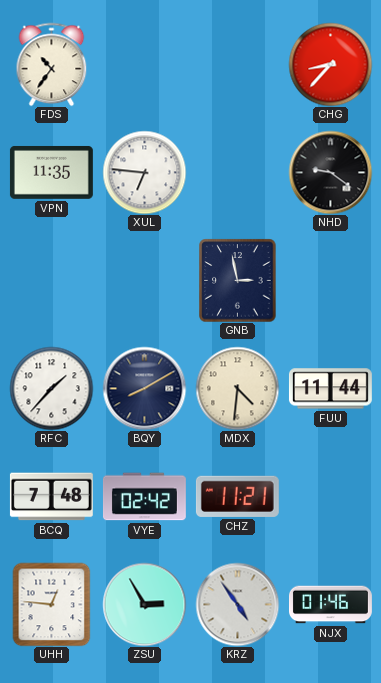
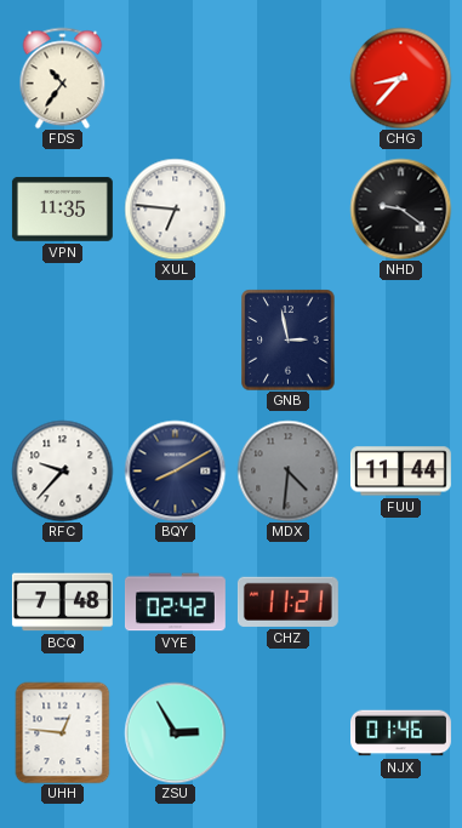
RFC: 1:37 -> 9:37
MDX dial: cream -> grey
KRZ: 4:54 -> none
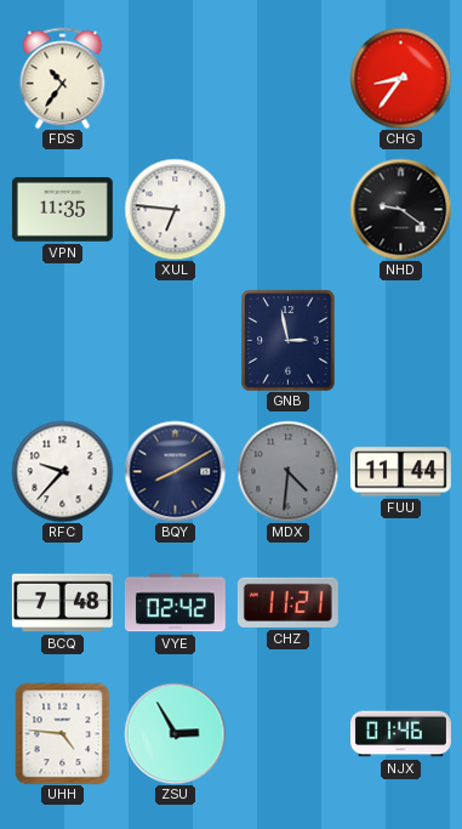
CHG: 8:37 -> 8:36
UHH: 12:46 -> 4:46
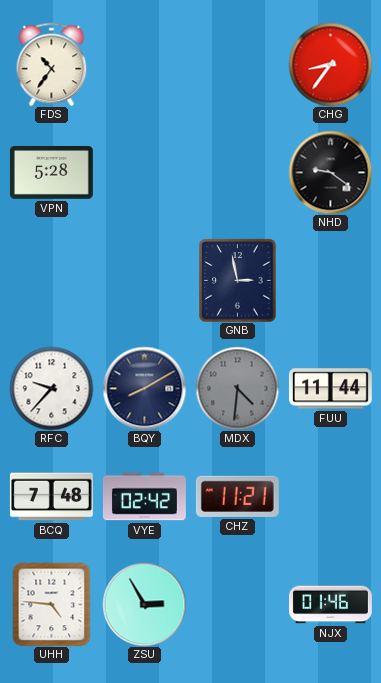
VPN: 11:35 -> 5:28
XUL: 6:46 -> none
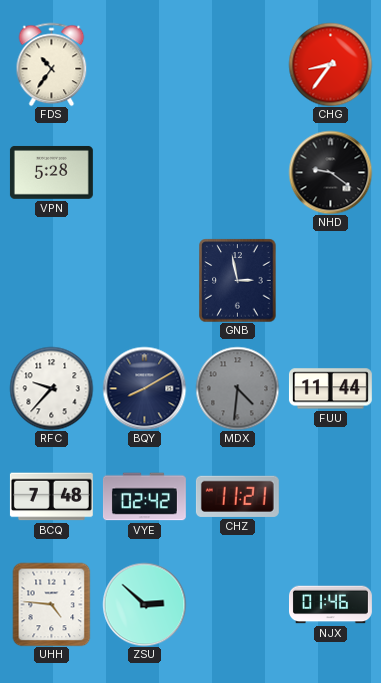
ZSU: 2:55 -> 2:52
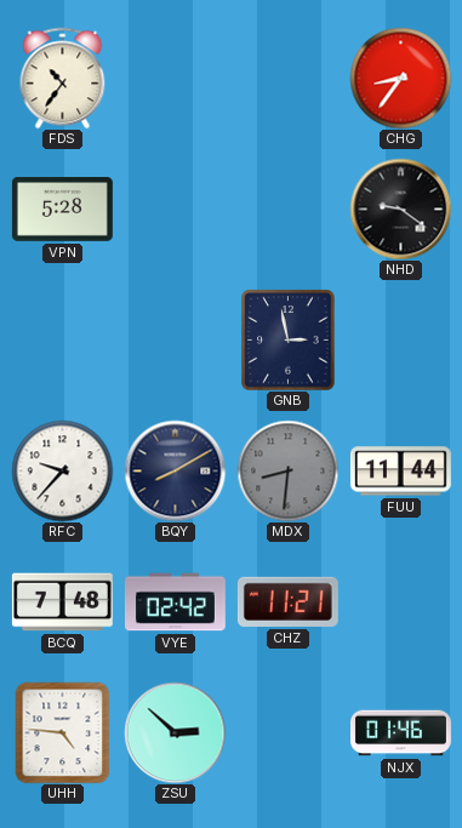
MDX: 4:31 -> 8:31
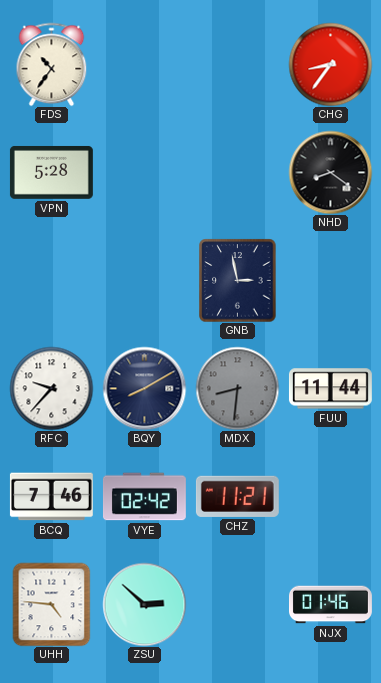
NHD: 9:21 -> 8:21
BCQ: 7:48 -> 7:46
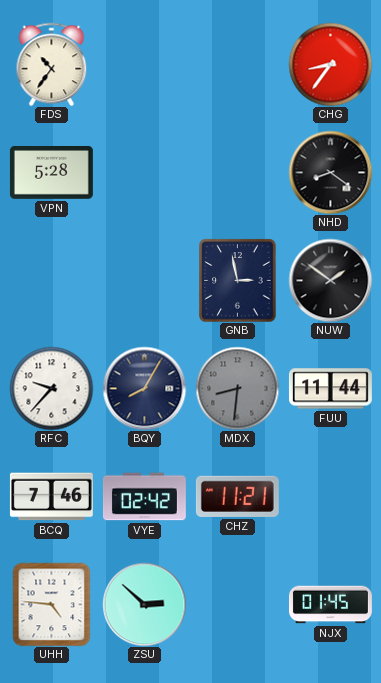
NUW: none -> 1:51
BQY: 8:10 -> 8:05
NJX: 01:46 -> 01:45
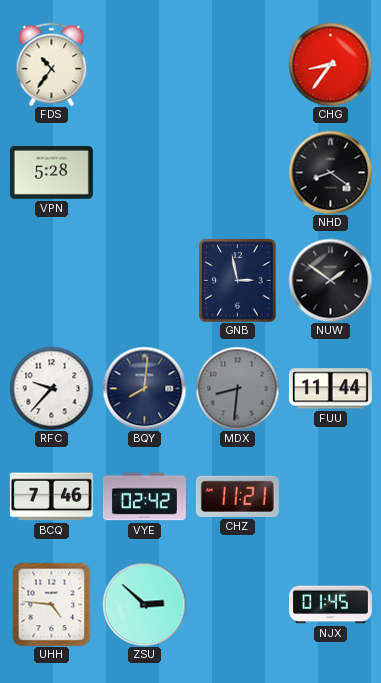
BQY: 8:05 -> 8:01
